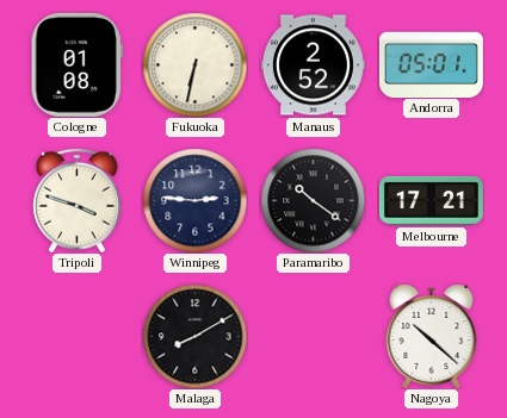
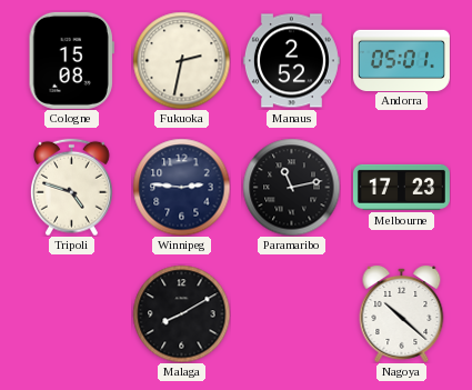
Cologne: 01:08 -> 15:08
Fukuoka: 6:32 -> 2:32
Tripoli: 3:48 -> 4:48
Paramaribo: 10:21 -> 11:13
Melbourne: 17:21 -> 17:23
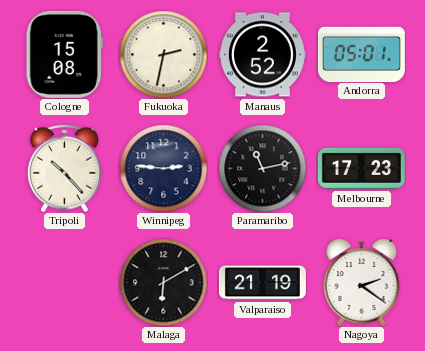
Tripoli: 4:48 -> 10:23
Malaga: 8:10 -> 6:10
Valparaiso: none -> 21:19
Nagoya: 10:22 -> 2:21
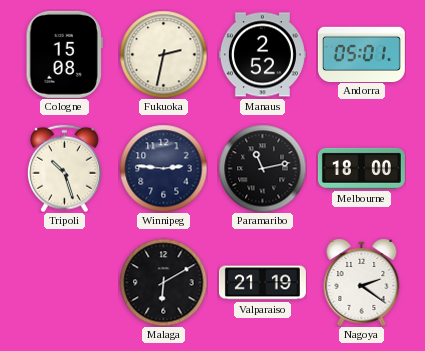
Tripoli: 10:23 -> 10:27
Melbourne: 17:23 -> 18:00
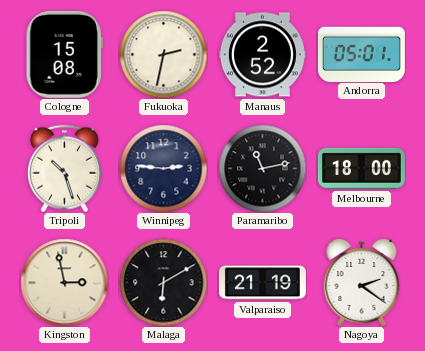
Kingston: none -> 2:58
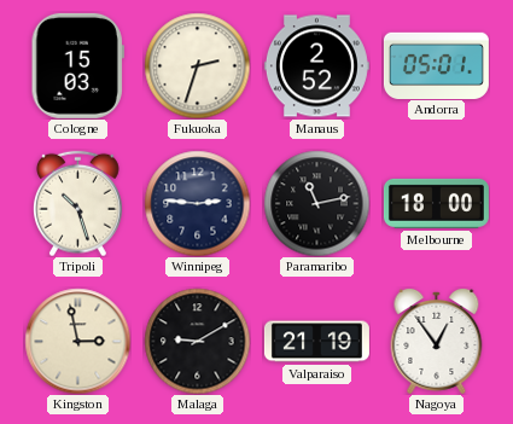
Cologne: 15:08 -> 15:03
Fukuoka: 2:32 -> 2:33
Malaga: 6:10 -> 9:10
Nagoya: 2:21 -> 12:54
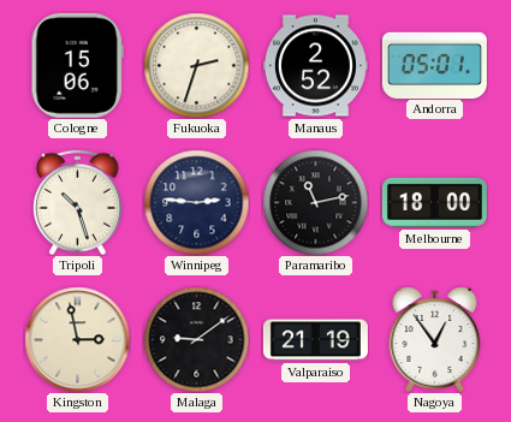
Cologne: 15:03 -> 15:06
Malaga: 9:10 -> 9:09
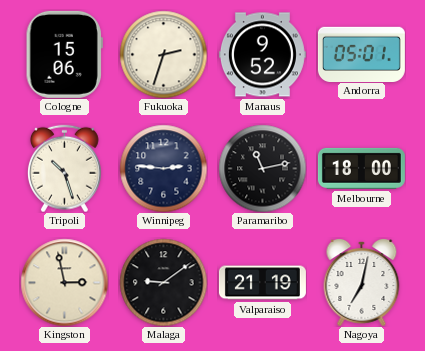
Manaus: 2:52 -> 9:52
Nagoya: 12:54 -> 7:02
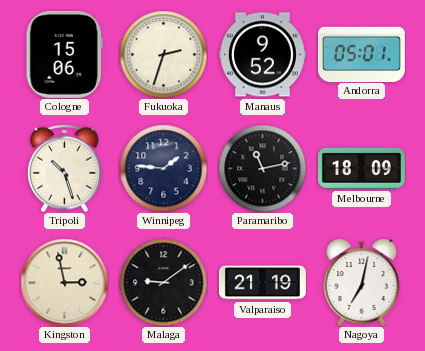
Winnipeg: 2:46 -> 1:46
Melbourne: 18:00 -> 18:09
